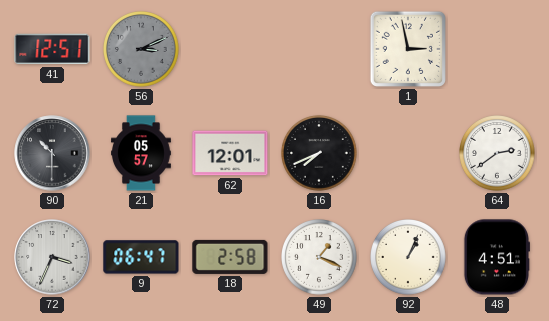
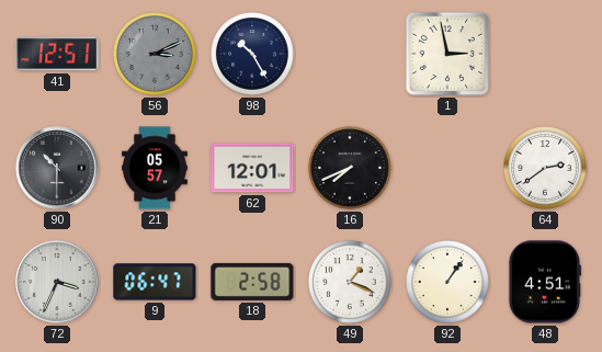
98: none -> 10:25
92: 1:04 -> 1:06
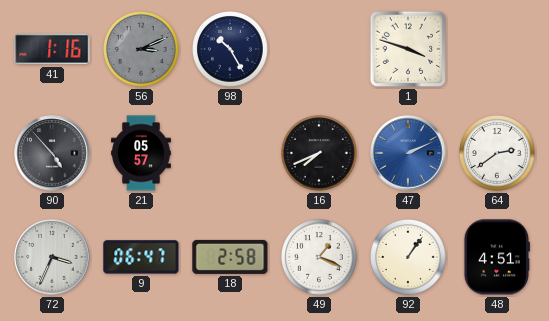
41: 12:51 -> 1:16
1: 2:58 -> 3:48
90: 10:30 -> 4:53
62: 12:01 -> none
47: none -> 2:11
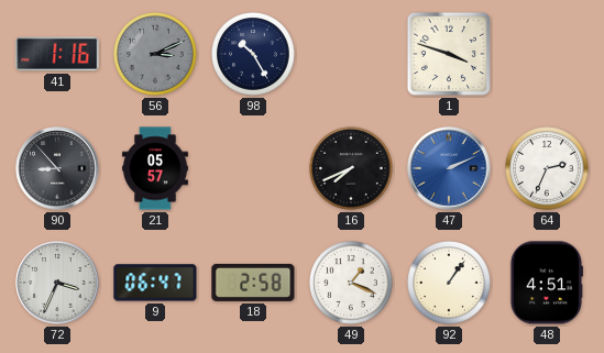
90: 4:53 -> 8:53
64: 2:39 -> 2:34
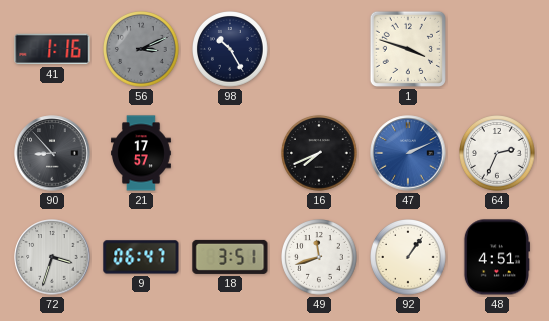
21: 05:57 -> 17:57
72: 3:34 -> 3:33
18: 2:58 -> 3:51
49: 1:19 -> 11:42
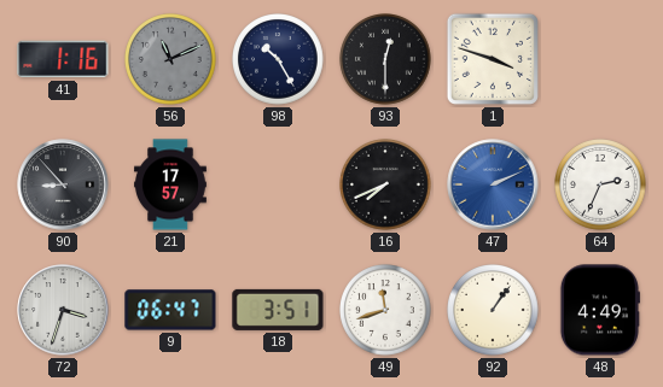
56: 3:11 -> 11:11
93: none -> 12:30
48: 4:51 -> 4:49
